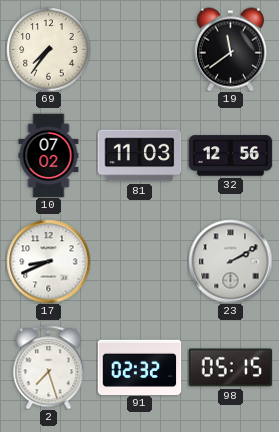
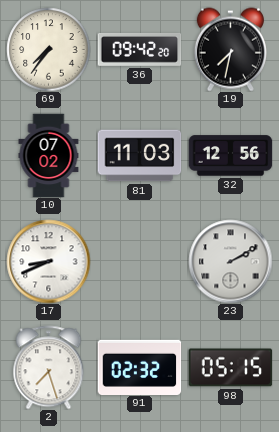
36: none -> 09:42
19: 11:39 -> 7:32
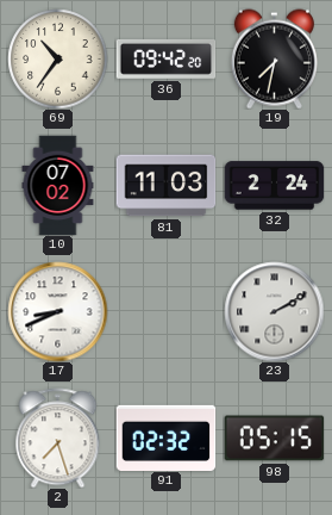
69: 7:36 -> 10:36
32: 12:56 -> 2:24
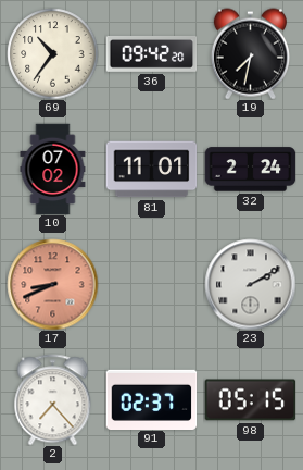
81: 11:03 -> 11:01
17 dial: white -> salmon
2: 7:27 -> 7:23
91: 02:32 -> 02:37
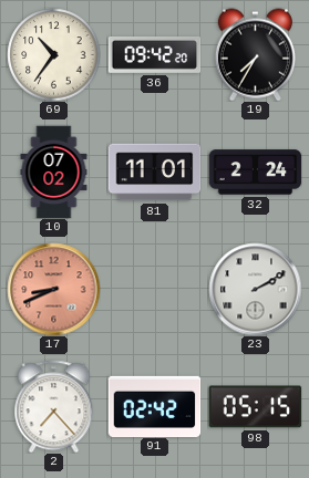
19: 7:32 -> 7:35
91: 02:37 -> 02:42
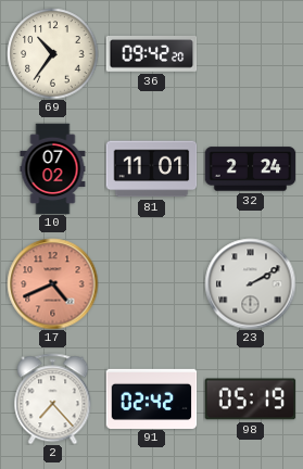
19: 7:35 -> none
17: 8:41 -> 4:41
98: 05:15 -> 05:19
